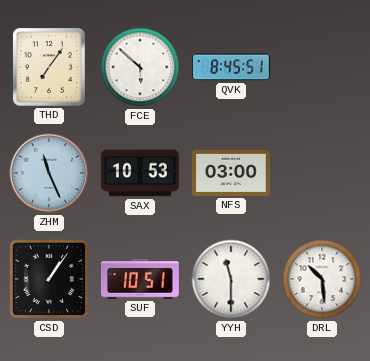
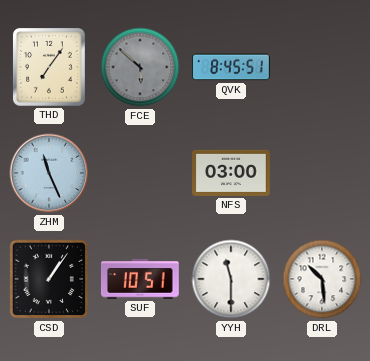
FCE dial: white -> grey
SAX: 10:53 -> none
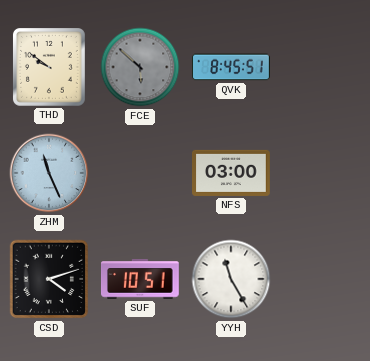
THD: 7:06 -> 9:51
CSD: 1:06 -> 4:12
YYH: 11:30 -> 11:25
DRL: 10:29 -> none
